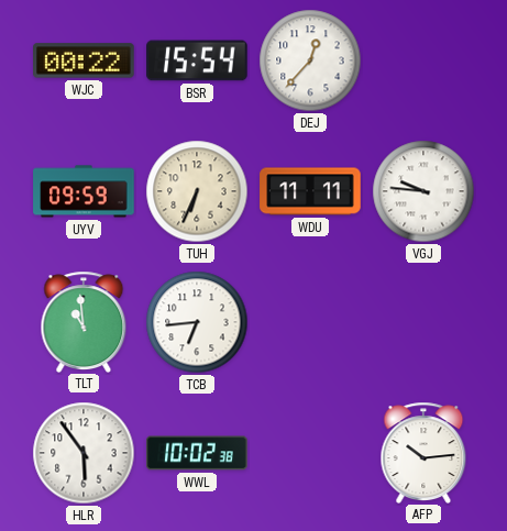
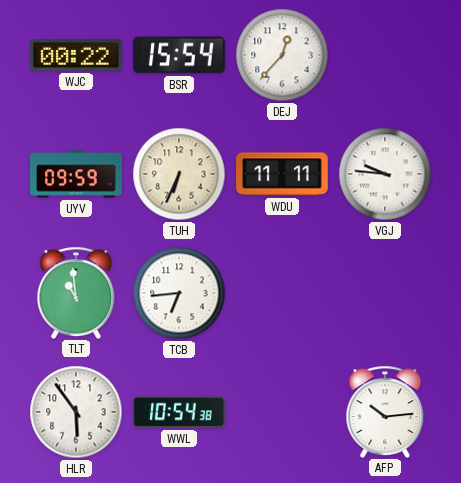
WWL: 10:02 -> 10:54
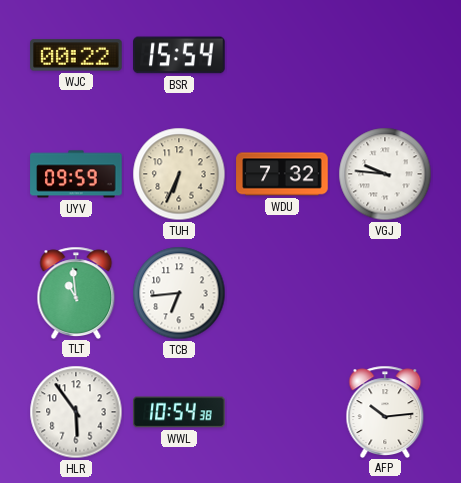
DEJ: 12:37 -> none
WDU: 11:11 -> 7:32
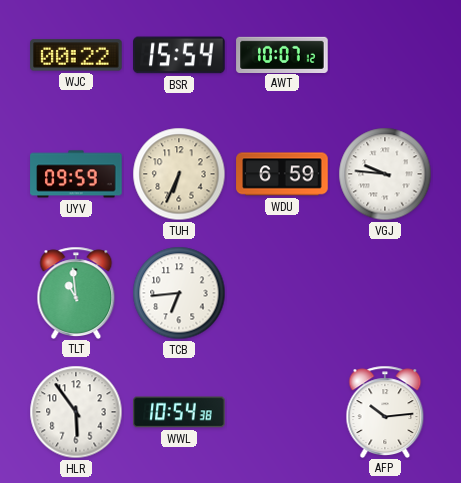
AWT: none -> 10:07
WDU: 7:32 -> 6:59
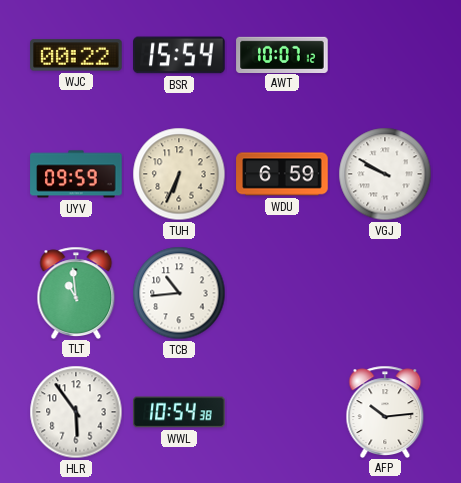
VGJ: 9:46 -> 9:50
TCB: 6:44 -> 10:44
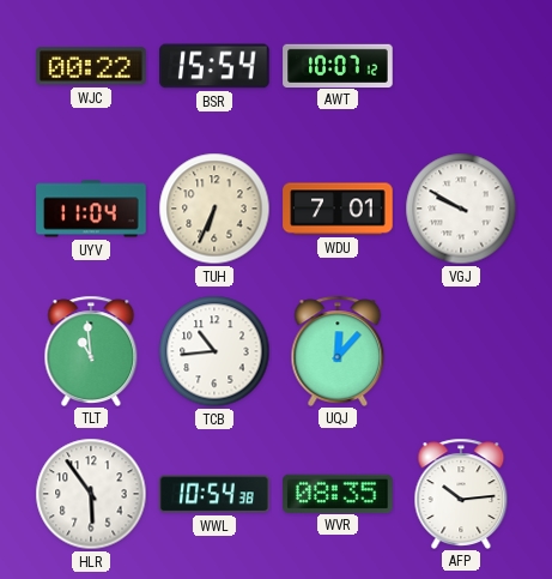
UYV: 09:59 -> 11:04
WDU: 6:59 -> 7:01
UQJ: none -> 12:07
WVR: none -> 08:35
